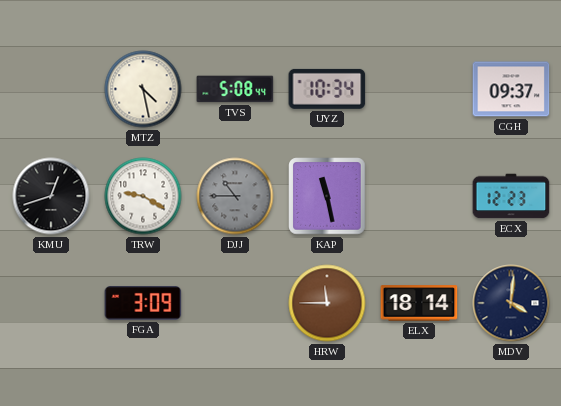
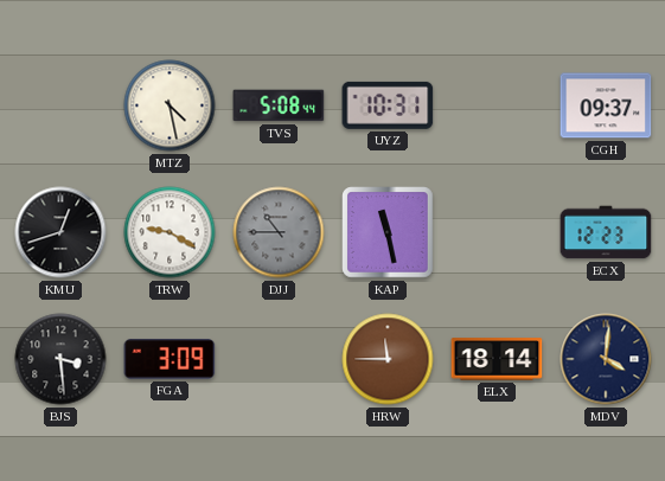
UYZ: 10:34 -> 10:31
BJS: none -> 3:29
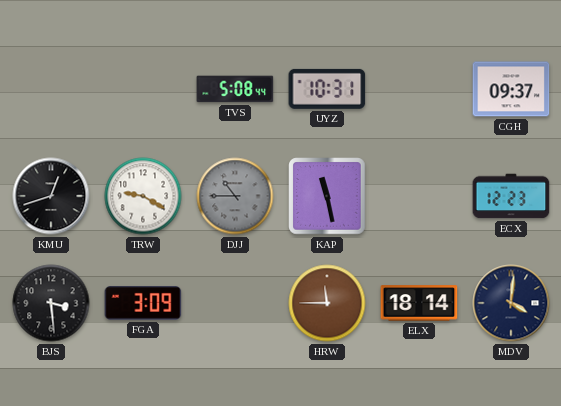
MTZ: 4:28 -> none
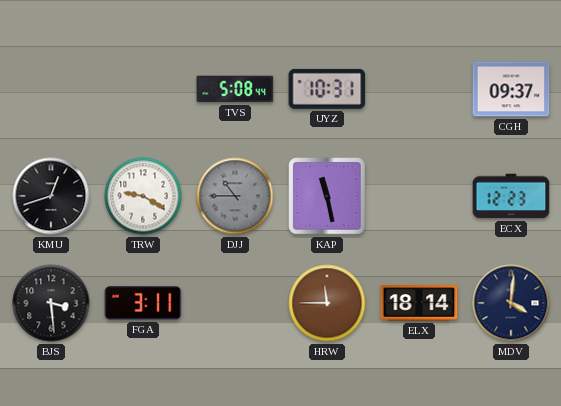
FGA: 3:09 -> 3:11
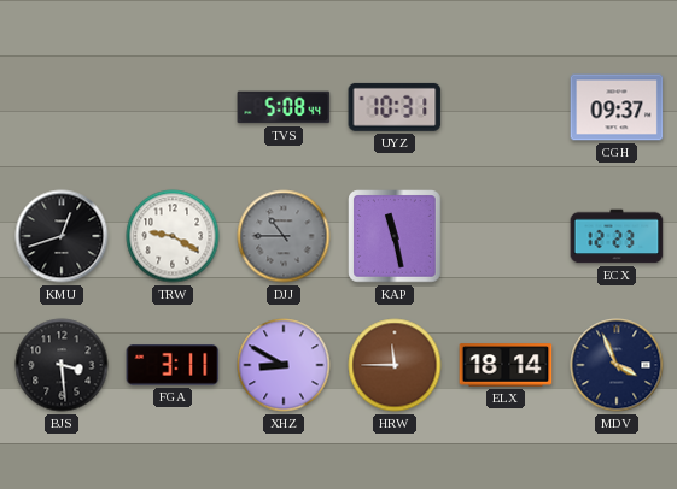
XHZ: none -> 8:50
MDV: 4:01 -> 3:56
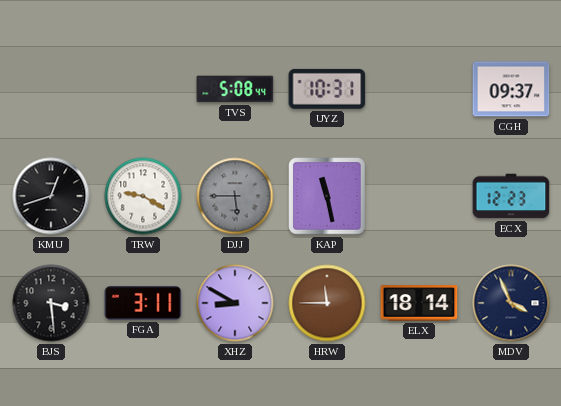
DJJ: 10:45 -> 5:45
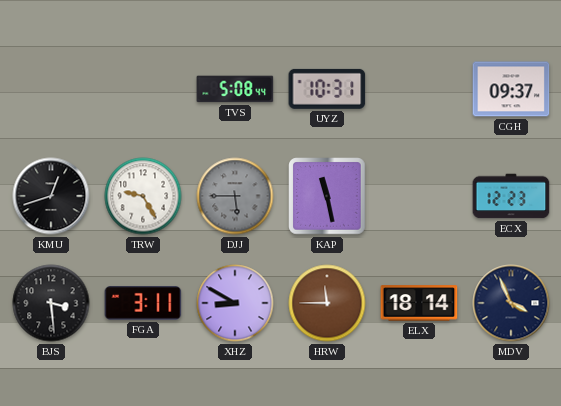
TRW: 9:20 -> 9:25
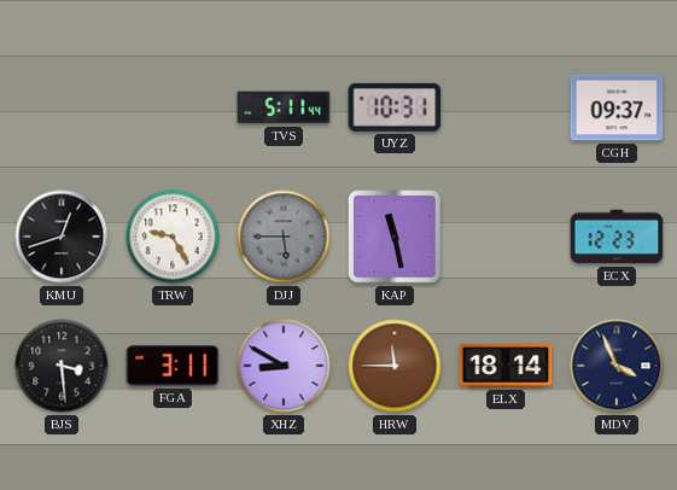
TVS: 5:08 -> 5:11
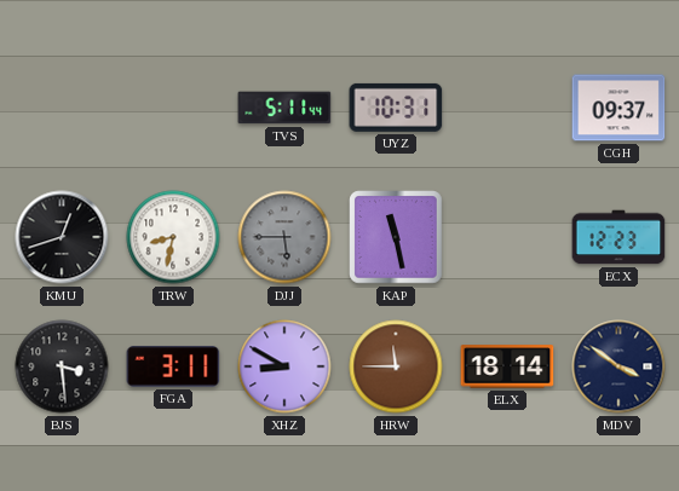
TRW: 9:25 -> 8:32
MDV: 3:56 -> 3:51
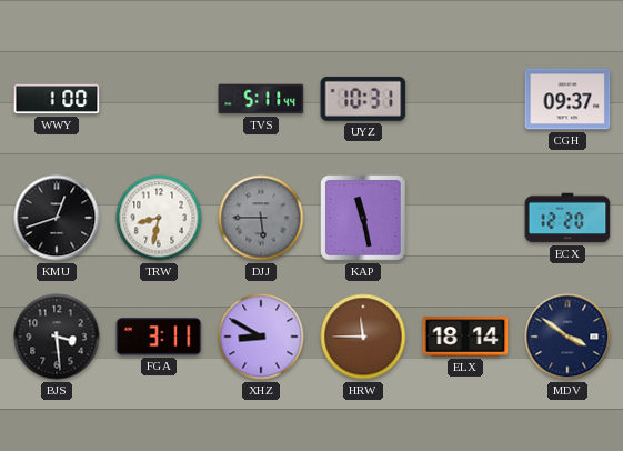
WWY: none -> 1:00
ECX: 12:23 -> 12:20
